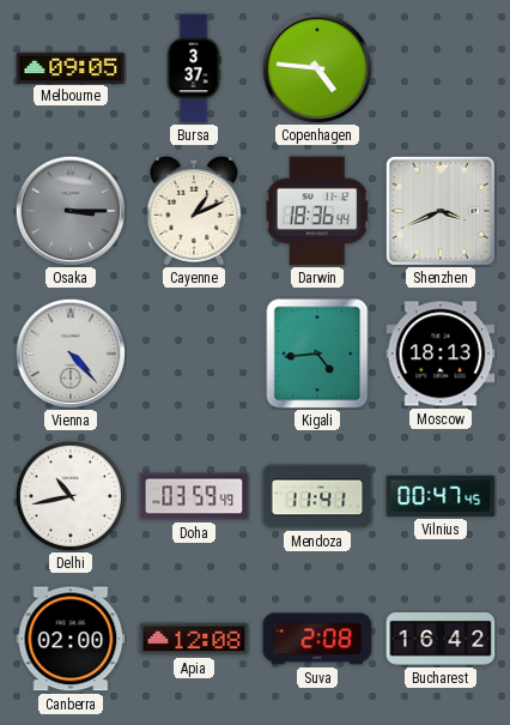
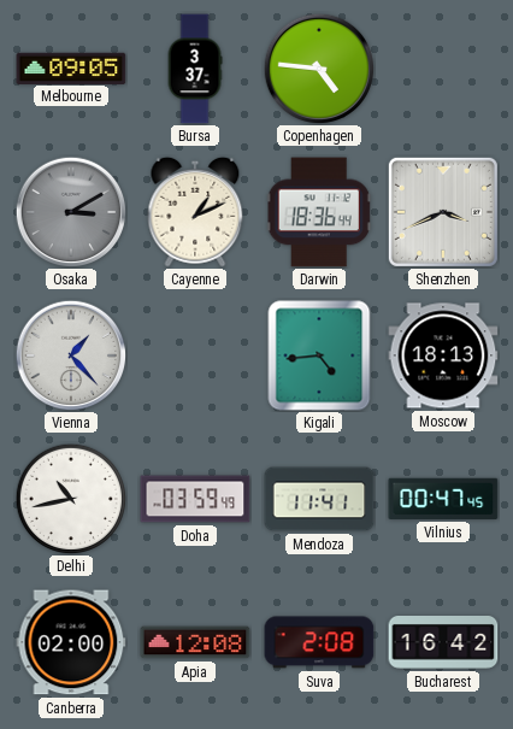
Osaka: 3:15 -> 3:10
Vienna: 4:23 -> 1:23
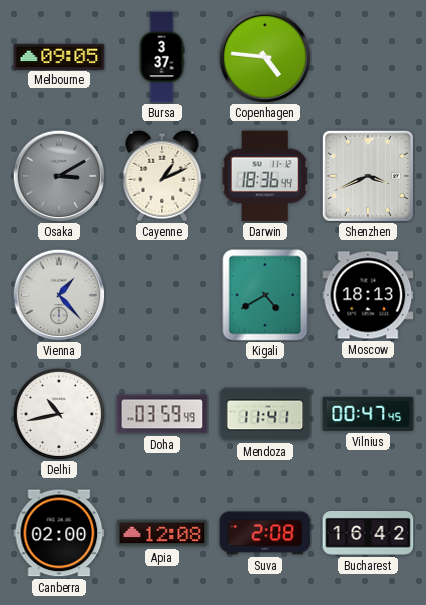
Kigali: 4:44 -> 4:40
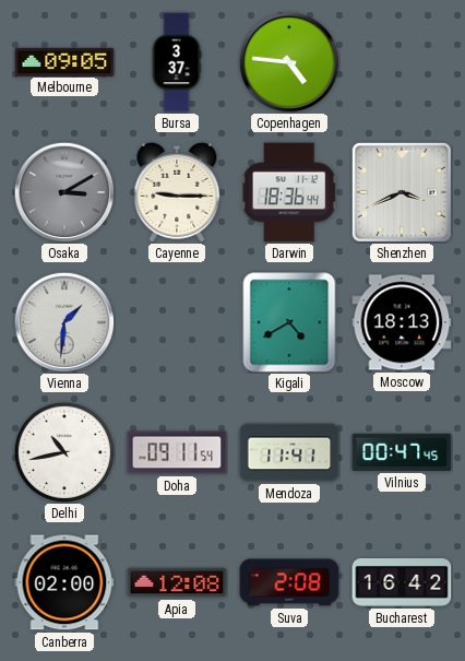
Cayenne: 1:11 -> 9:15
Vienna: 1:23 -> 1:31
Doha: 03:59 -> 09:11
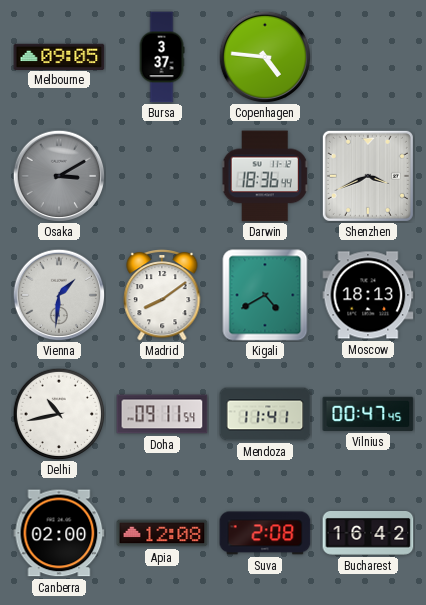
Cayenne: 9:15 -> none
Madrid: none -> 8:09
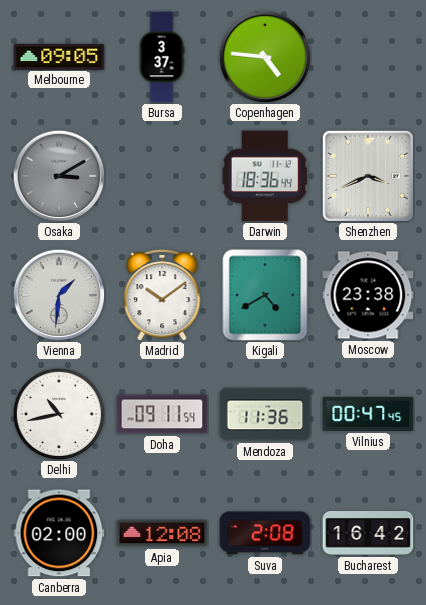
Madrid: 8:09 -> 10:09
Moscow: 18:13 -> 23:38
Mendoza: 11:41 -> 11:36
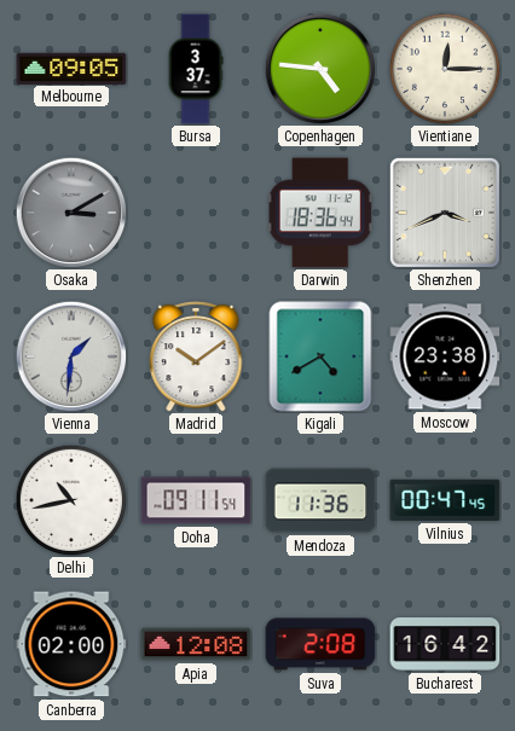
Vientiane: none -> 12:15
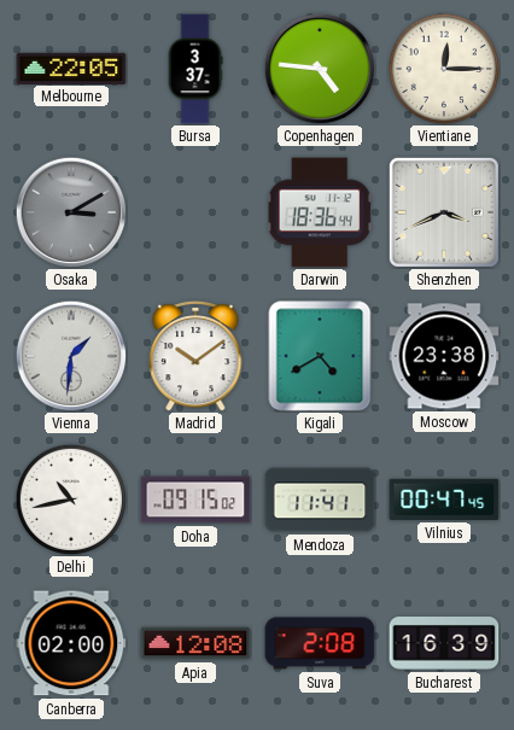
Melbourne: 09:05 -> 22:05
Doha: 09:11 -> 09:15
Mendoza: 11:36 -> 11:41
Bucharest: 16:42 -> 16:39
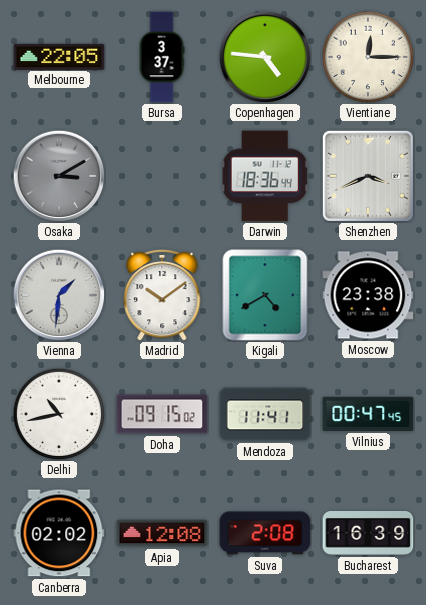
Canberra: 02:00 -> 02:02
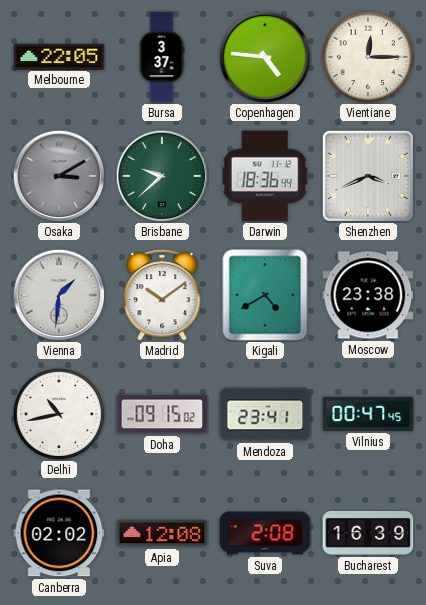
Brisbane: none -> 9:38
Mendoza: 11:41 -> 23:41
